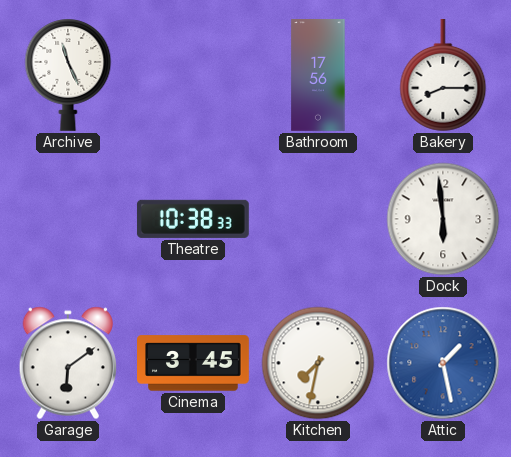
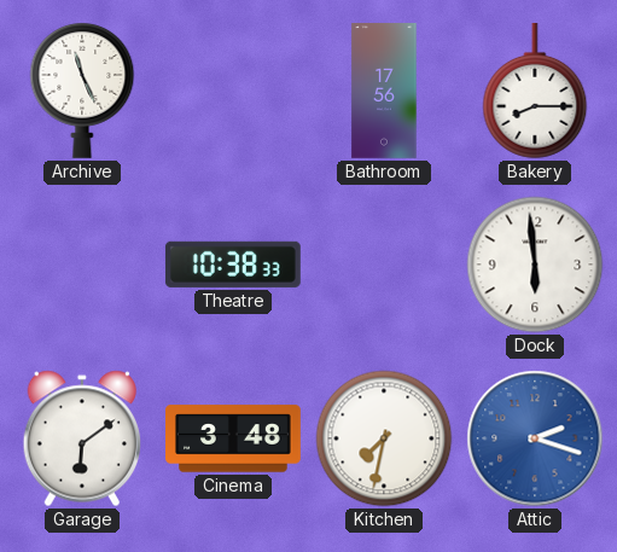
Cinema: 3:45 -> 3:48
Attic: 1:28 -> 2:18
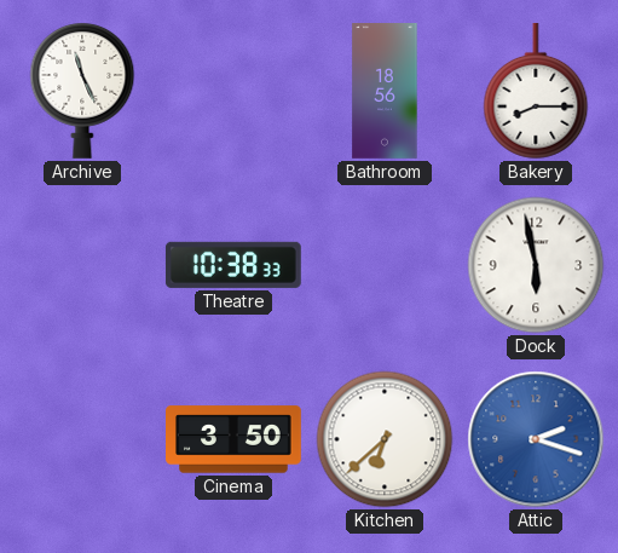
Bathroom: 17:56 -> 18:56
Dock: 5:59 -> 5:58
Garage: 6:09 -> none
Cinema: 3:48 -> 3:50
Kitchen: 7:32 -> 6:38
